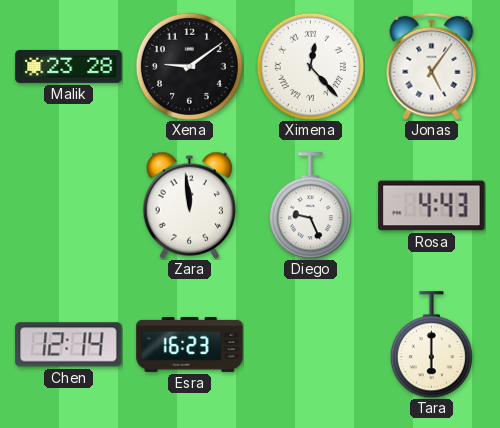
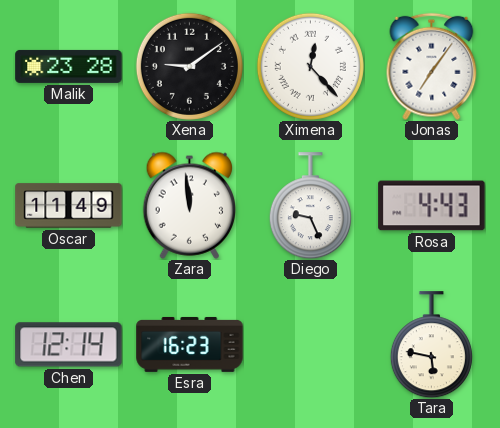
Jonas: 5:06 -> 7:06
Oscar: none -> 11:49
Tara: 6:00 -> 5:47
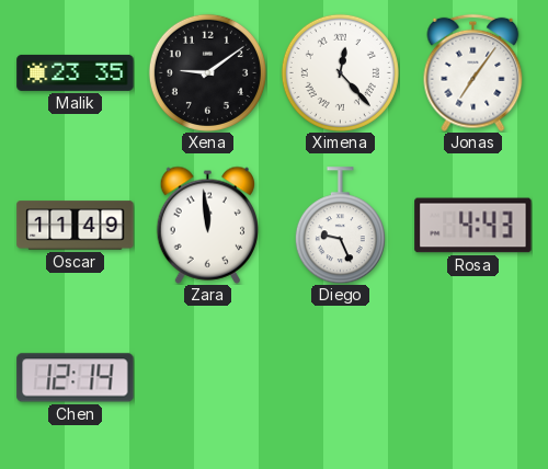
Malik: 23:28 -> 23:35
Esra: 16:23 -> none
Tara: 5:47 -> none
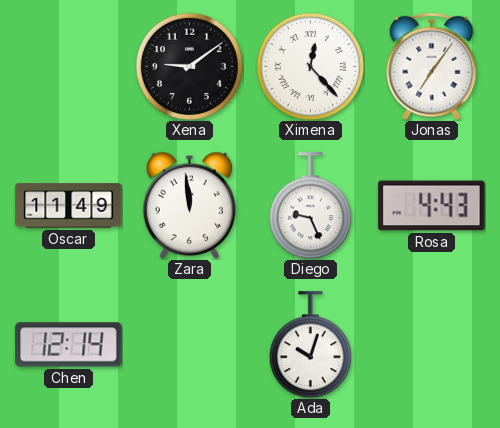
Malik: 23:35 -> none
Ada: none -> 10:03
